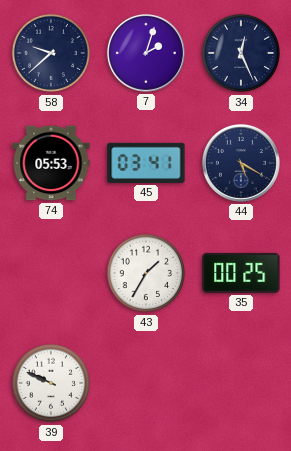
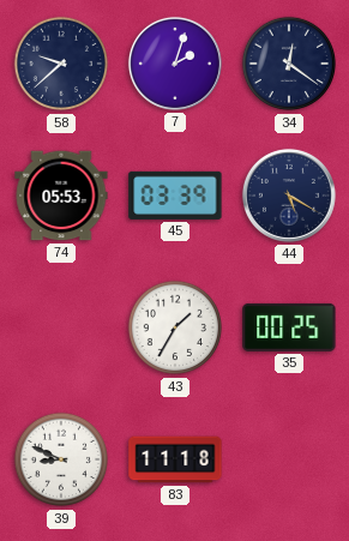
34: 12:26 -> 12:21
45: 03:41 -> 03:39
39: 9:49 -> 8:49
83: none -> 11:18
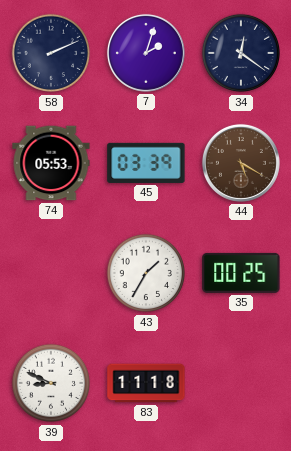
58: 9:38 -> 2:11
44 dial: navy -> brown
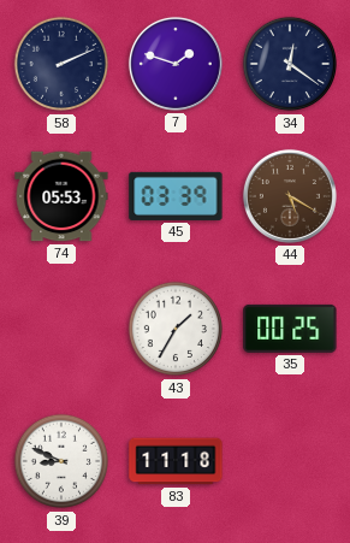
7: 2:03 -> 1:48
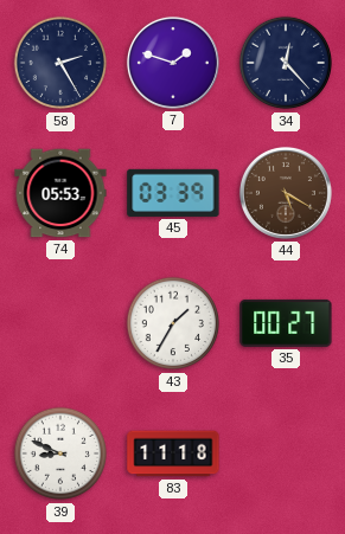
58: 2:11 -> 2:25
34: 12:21 -> 12:23
35: 00:25 -> 00:27
